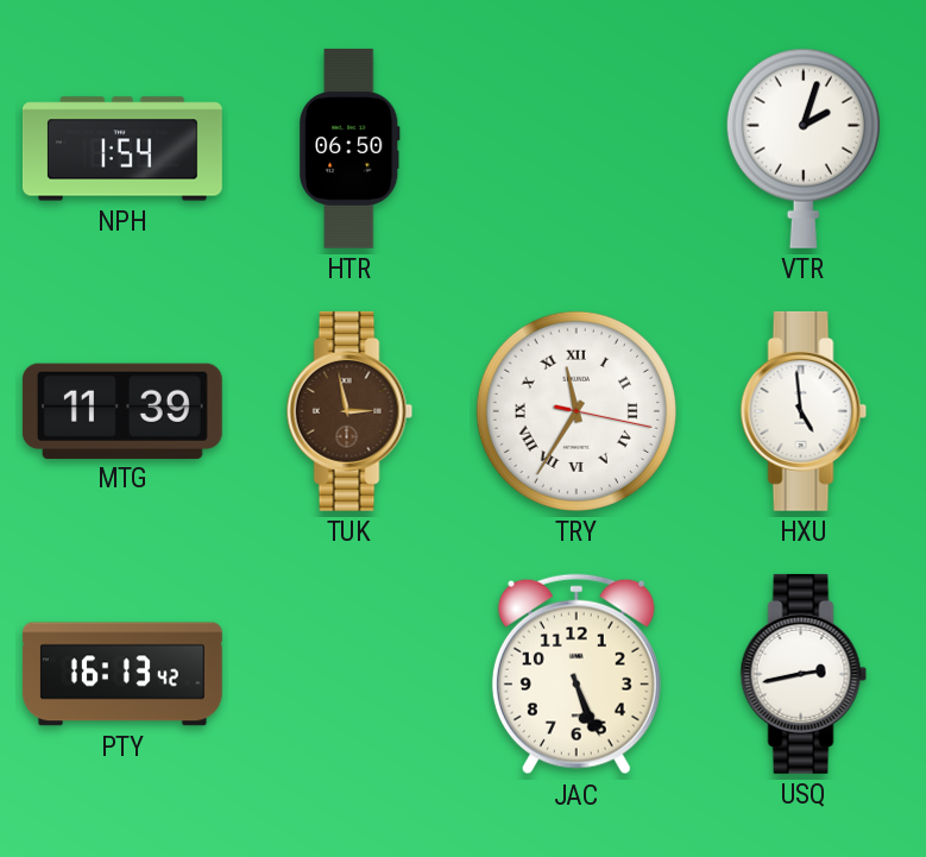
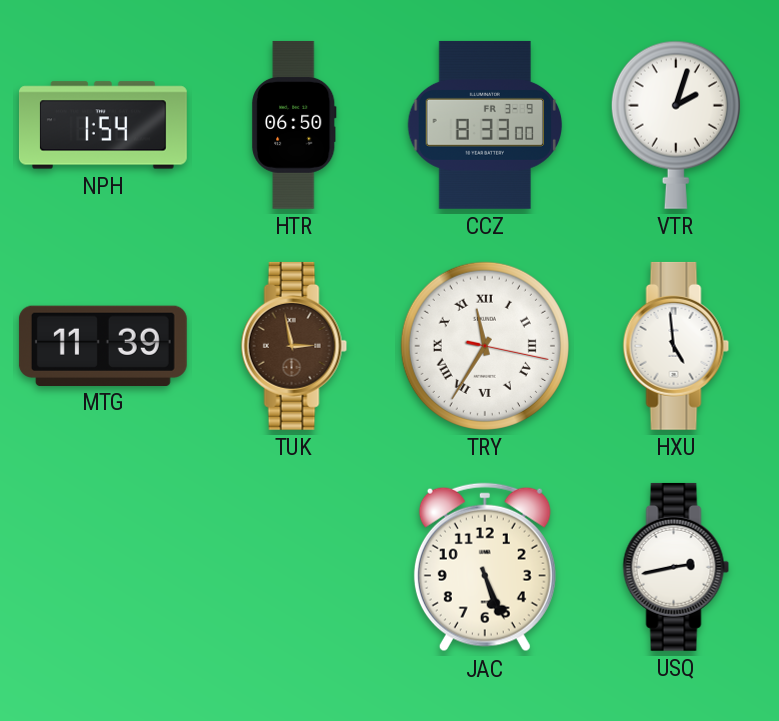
CCZ: none -> 8:33
PTY: 16:13 -> none
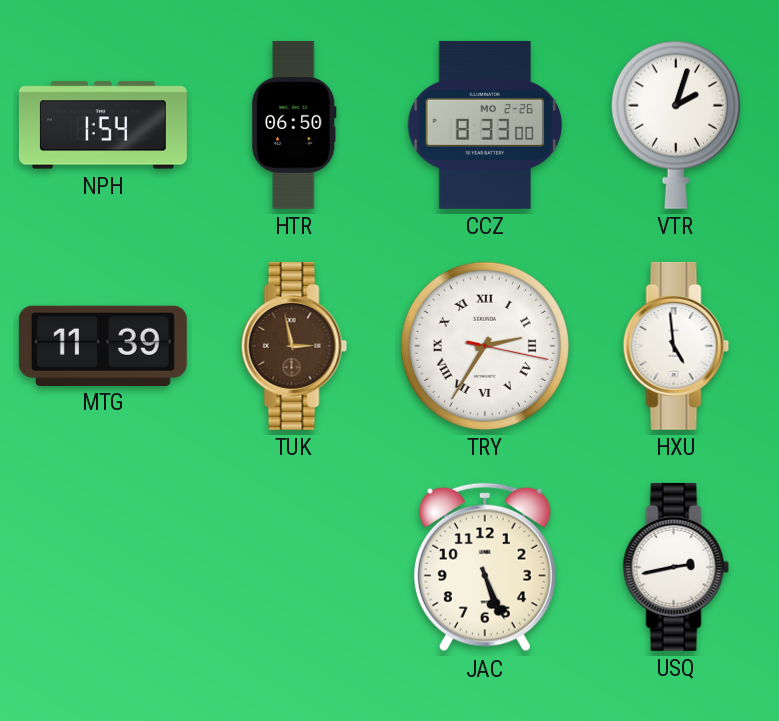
CCZ date: FR 3-9 -> MO 2-26
TRY: 11:35 -> 2:35
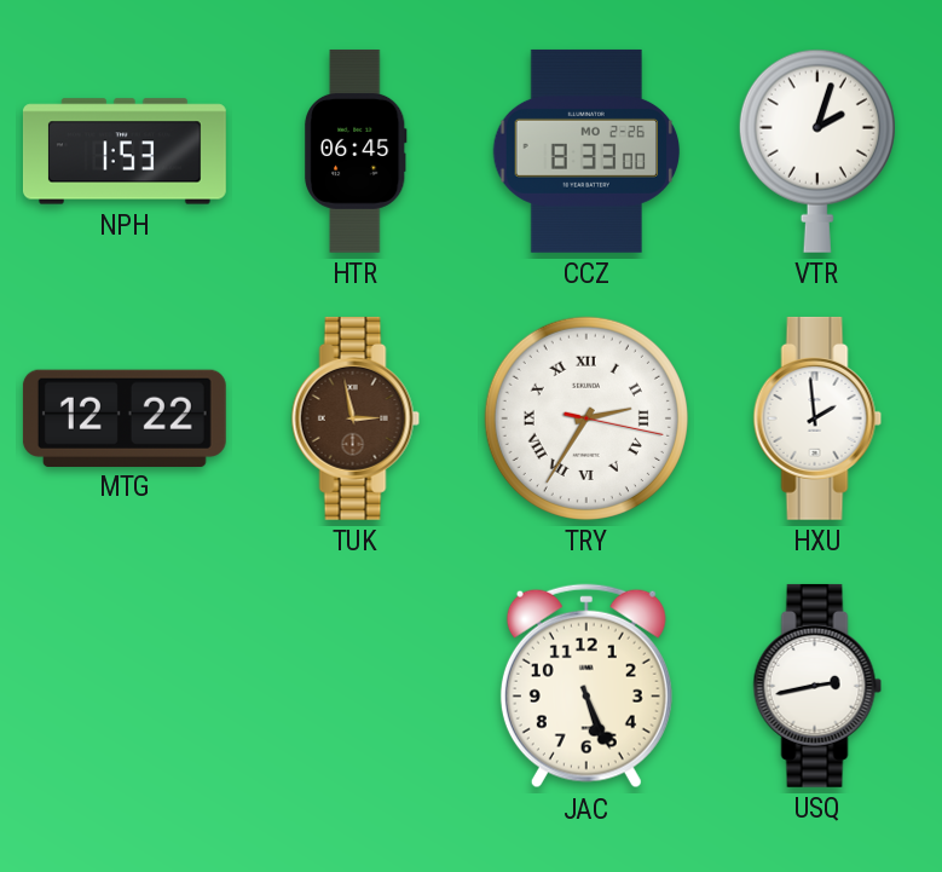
NPH: 1:54 -> 1:53
HTR: 06:50 -> 06:45
MTG: 11:39 -> 12:22
HXU: 4:59 -> 1:59
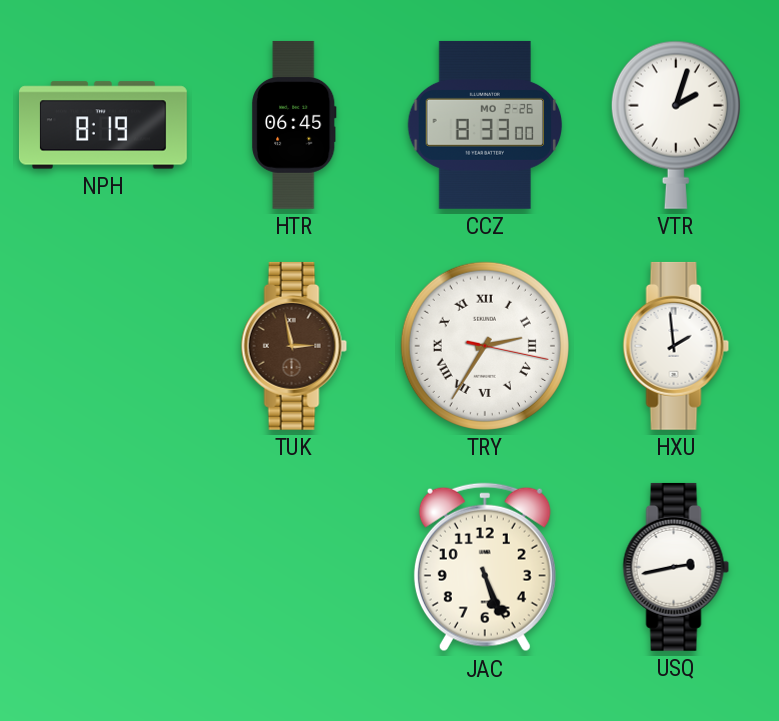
NPH: 1:53 -> 8:19
MTG: 12:22 -> none
